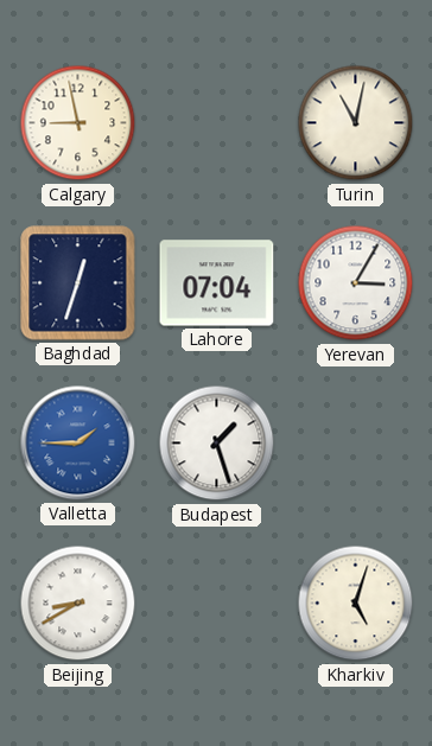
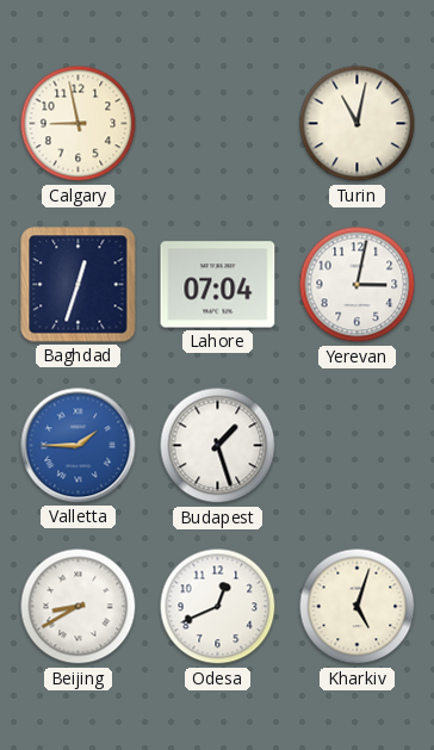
Yerevan: 3:05 -> 3:02
Odesa: none -> 12:41
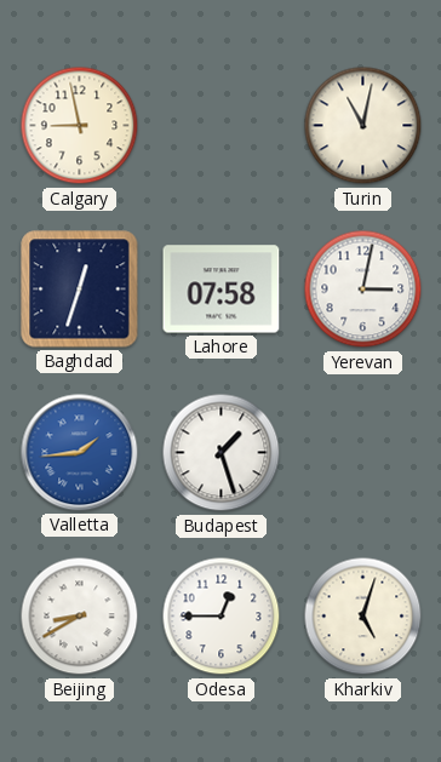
Lahore: 07:04 -> 07:58
Valletta: 1:45 -> 1:44
Odesa: 12:41 -> 12:45
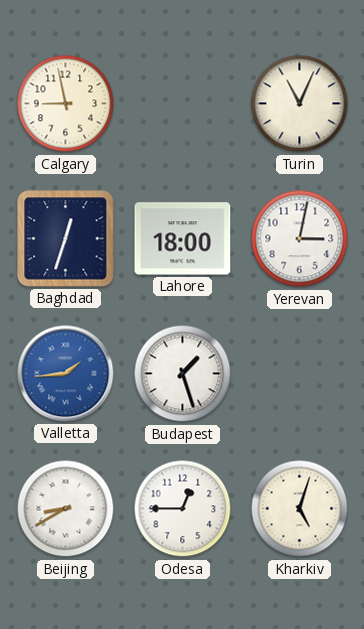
Turin: 11:02 -> 11:04
Lahore: 07:58 -> 18:00
